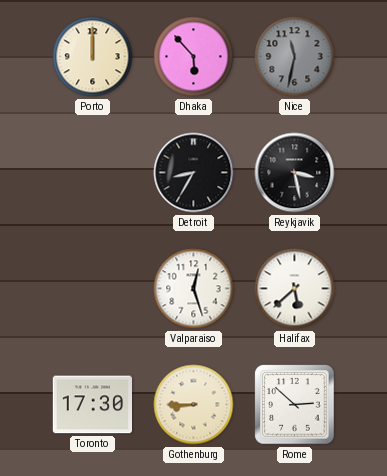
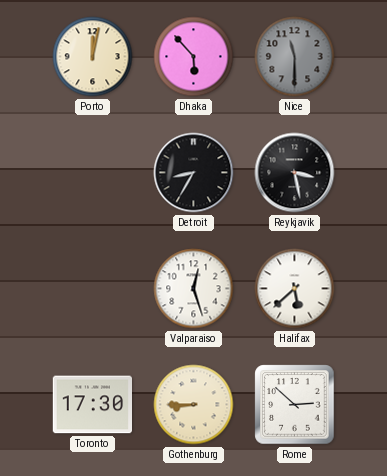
Porto: 12:00 -> 12:02
Nice: 11:32 -> 11:30
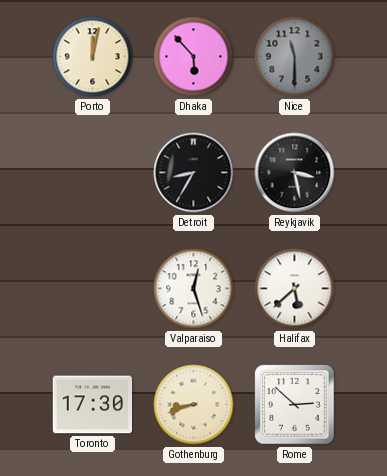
Gothenburg: 8:45 -> 8:42
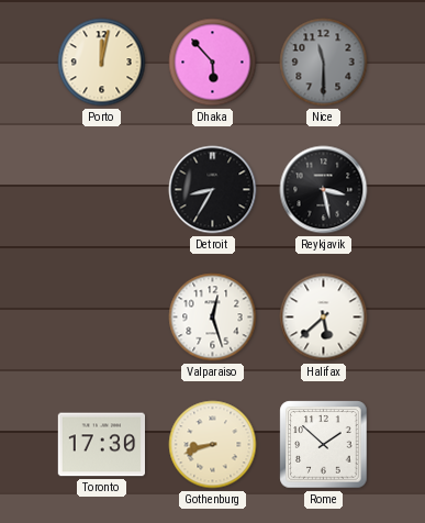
Rome: 2:52 -> 1:52
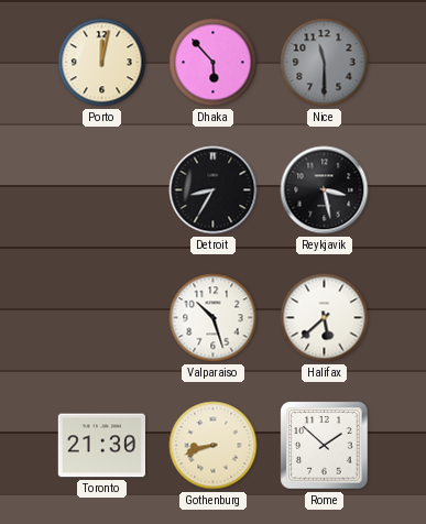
Valparaiso: 12:27 -> 10:27
Toronto: 17:30 -> 21:30
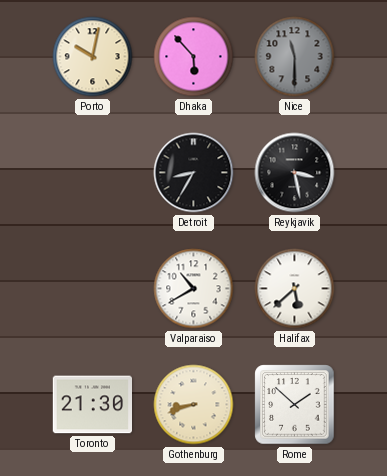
Porto: 12:02 -> 10:02
Valparaiso: 10:27 -> 10:40
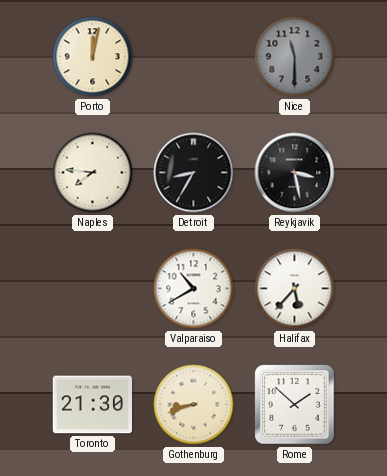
Porto: 10:02 -> 12:02
Dhaka: 5:53 -> none
Naples: none -> 7:46
Halifax: 5:38 -> 5:37
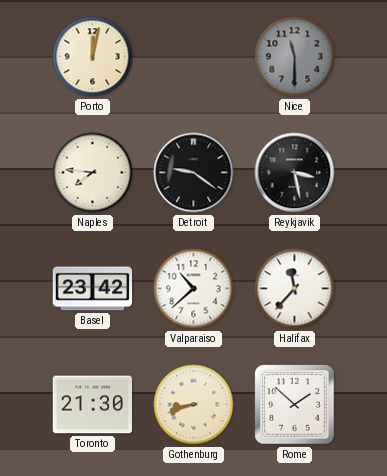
Detroit: 8:35 -> 9:21
Basel: none -> 23:42
Valparaiso: 10:40 -> 10:38
Halifax: 5:37 -> 11:37
